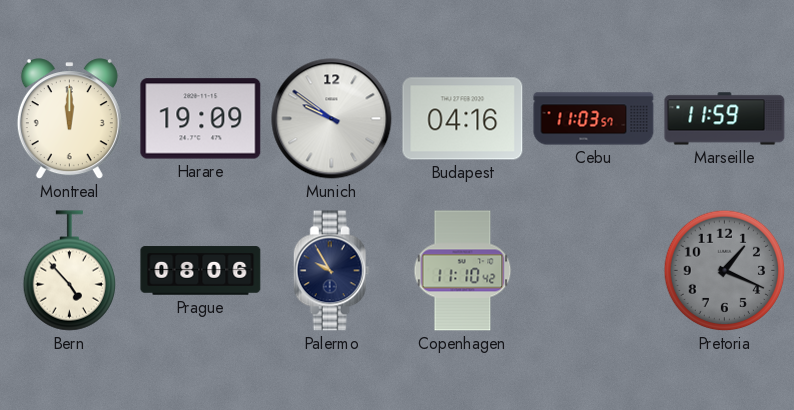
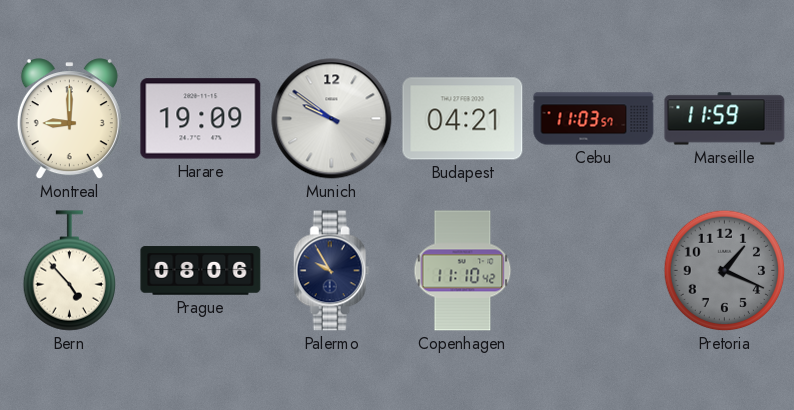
Montreal: 12:00 -> 9:00
Budapest: 04:16 -> 04:21
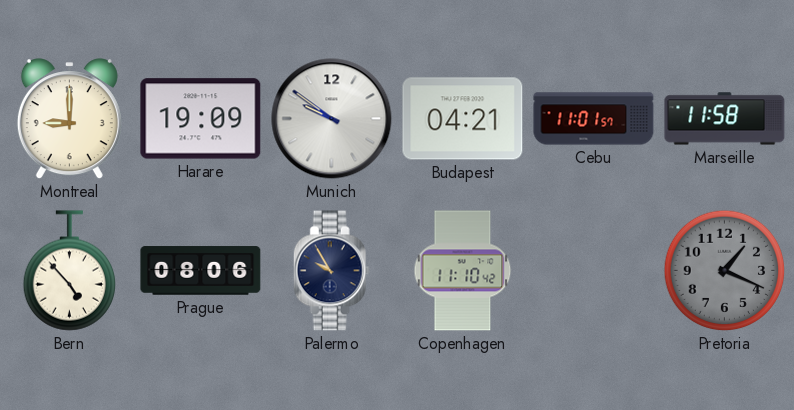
Cebu: 11:03 -> 11:01
Marseille: 11:59 -> 11:58
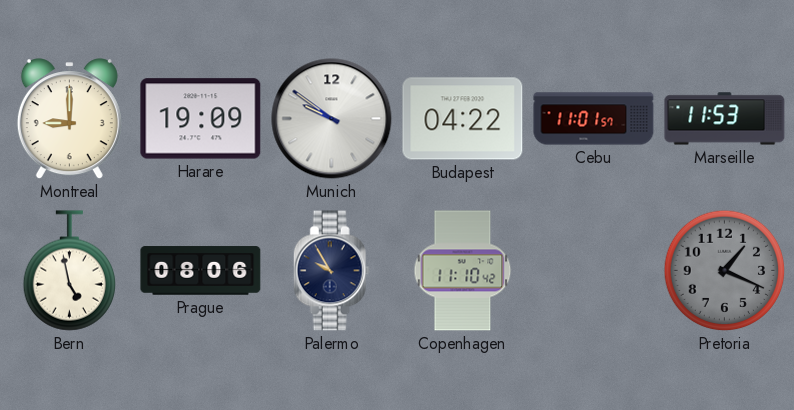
Budapest: 04:21 -> 04:22
Marseille: 11:58 -> 11:53
Bern: 4:53 -> 4:58
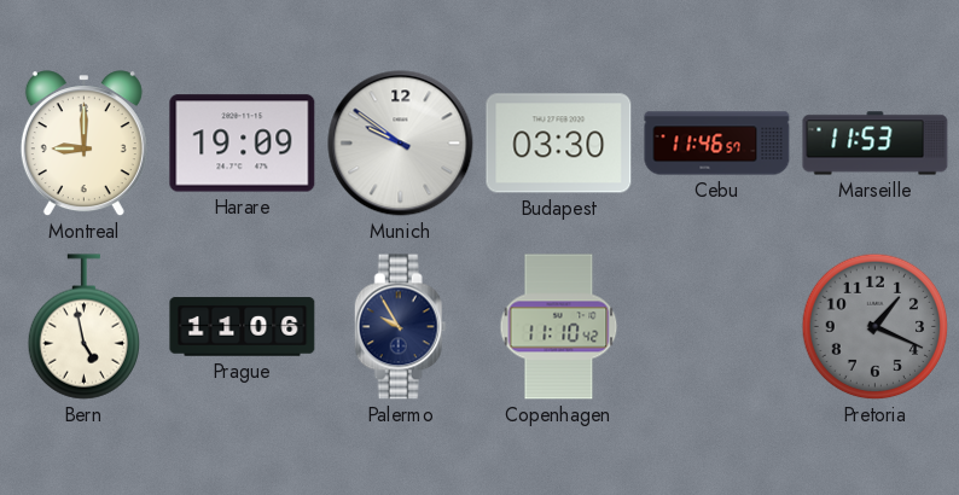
Budapest: 04:22 -> 03:30
Cebu: 11:01 -> 11:46
Prague: 08:06 -> 11:06
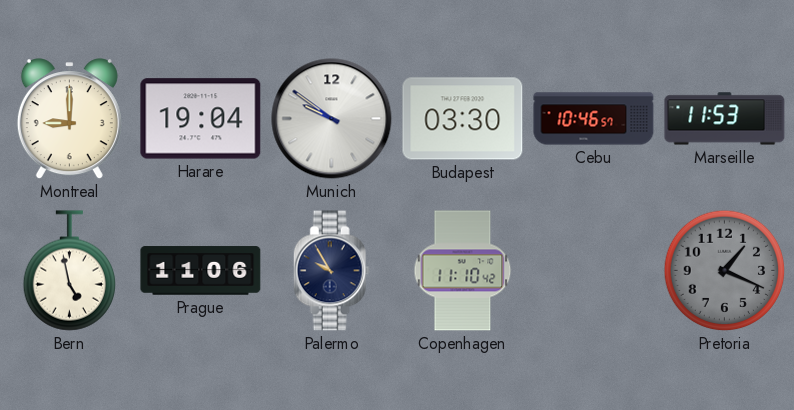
Harare: 19:09 -> 19:04
Cebu: 11:46 -> 10:46
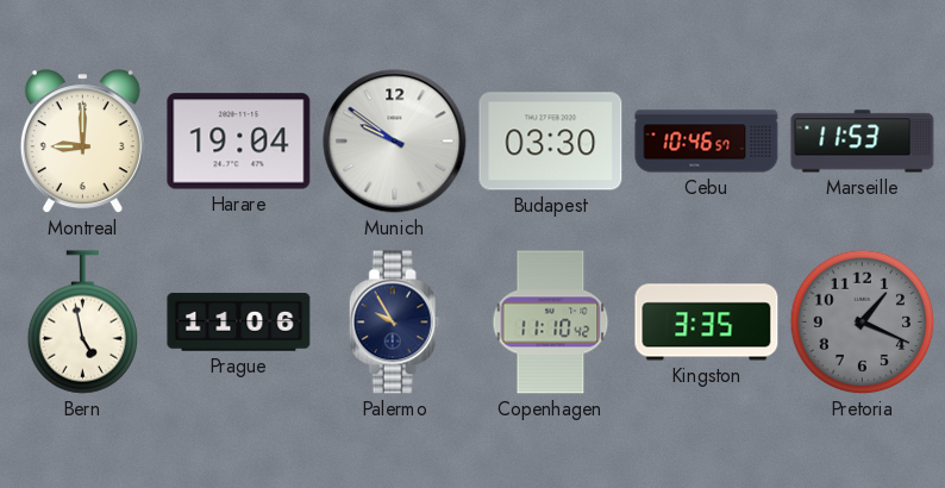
Kingston: none -> 3:35
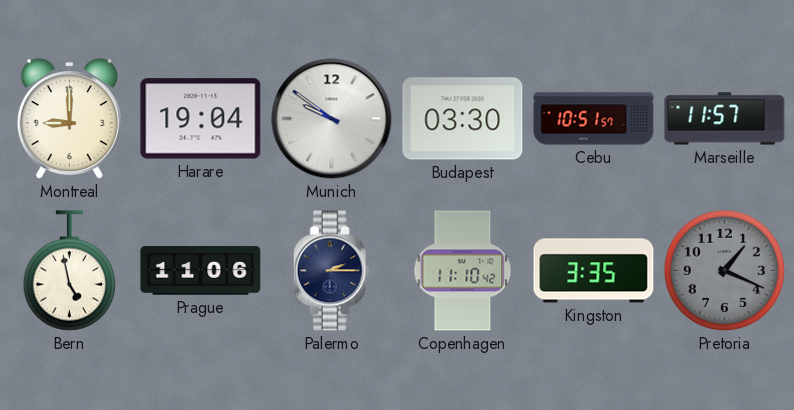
Cebu: 10:46 -> 10:51
Marseille: 11:53 -> 11:57
Palermo: 9:55 -> 2:15
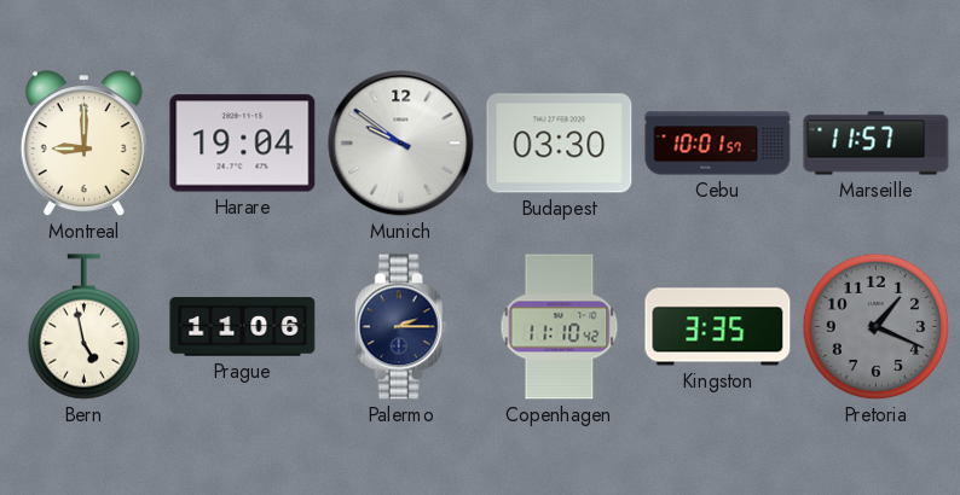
Cebu: 10:51 -> 10:01
